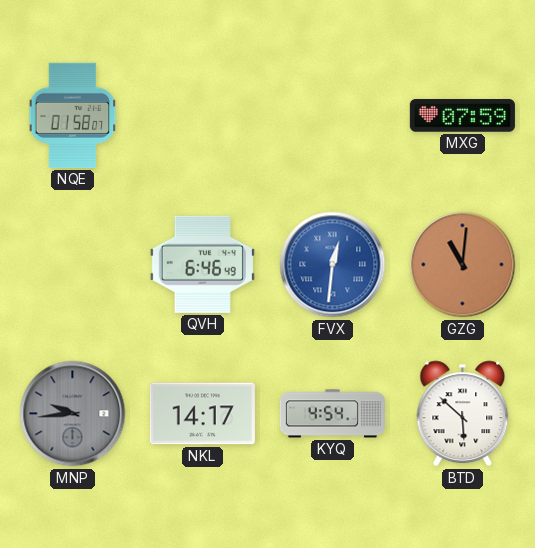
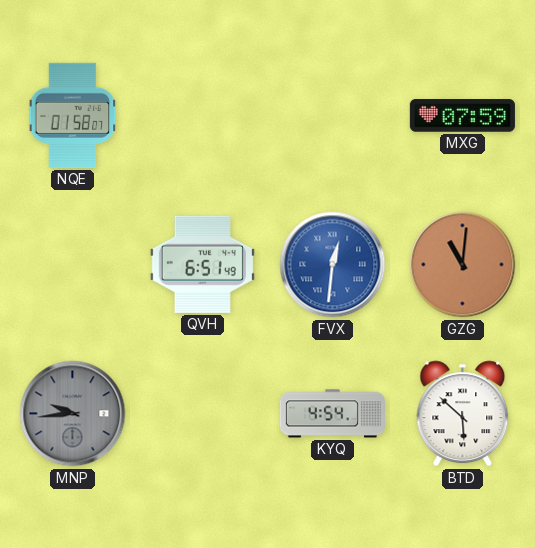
QVH: 6:46 -> 6:51
NKL: 14:17 -> none
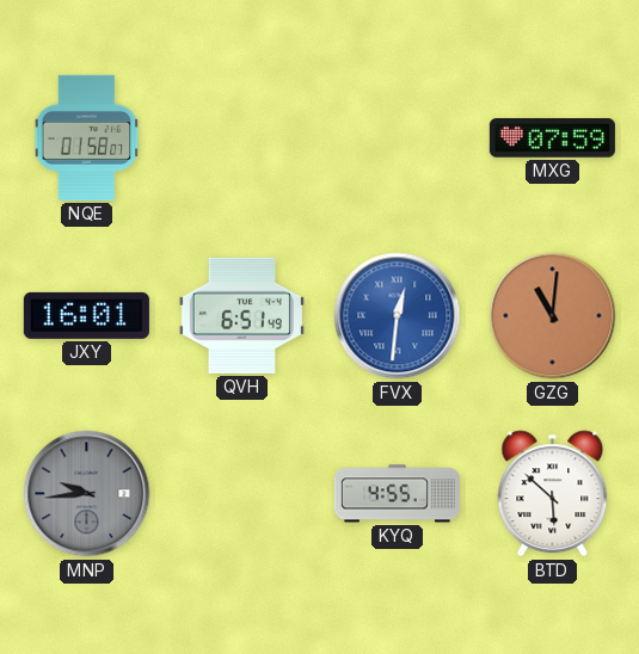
JXY: none -> 16:01
KYQ: 4:54 -> 4:55
